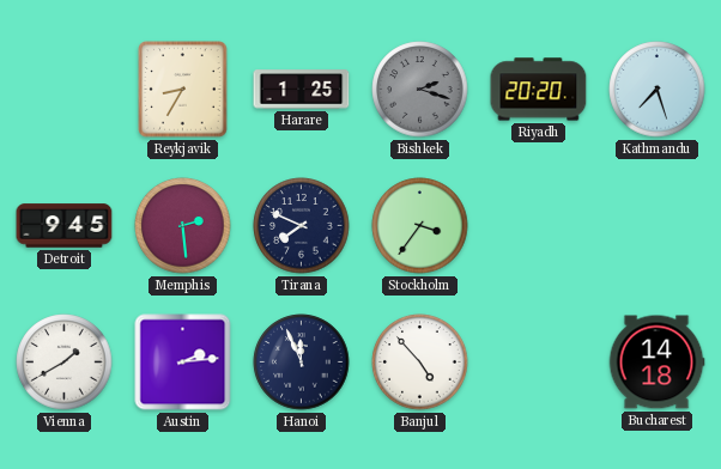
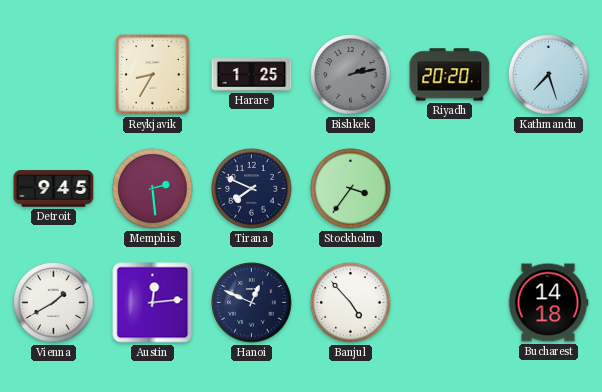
Bishkek: 2:18 -> 2:13
Austin: 2:14 -> 12:14
Hanoi: 11:56 -> 12:49
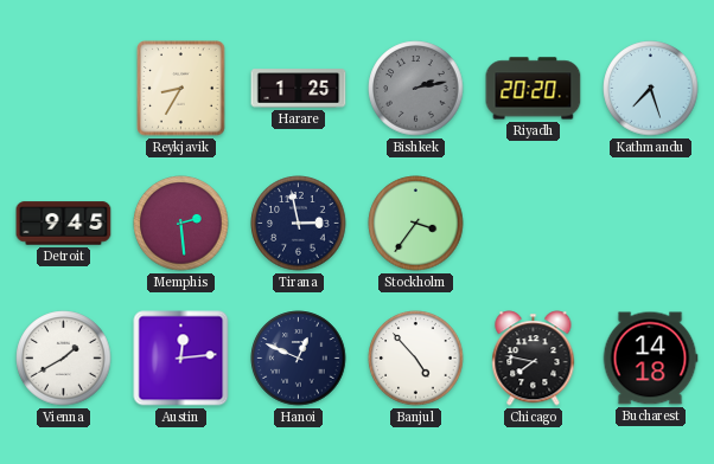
Tirana: 7:49 -> 2:58
Chicago: none -> 7:47
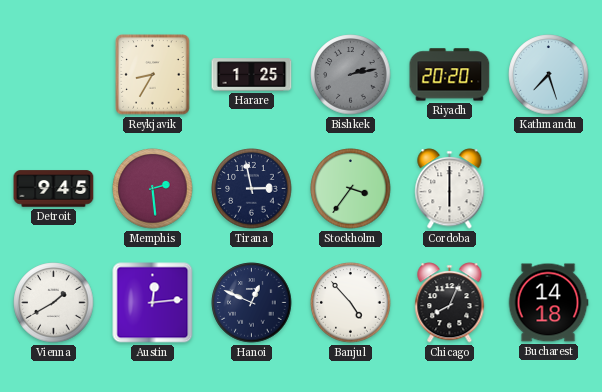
Cordoba: none -> 6:00
Chicago: 7:47 -> 8:04
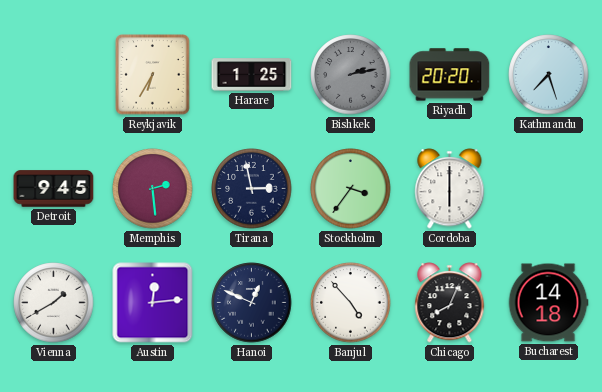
Reykjavik: 8:35 -> 6:35
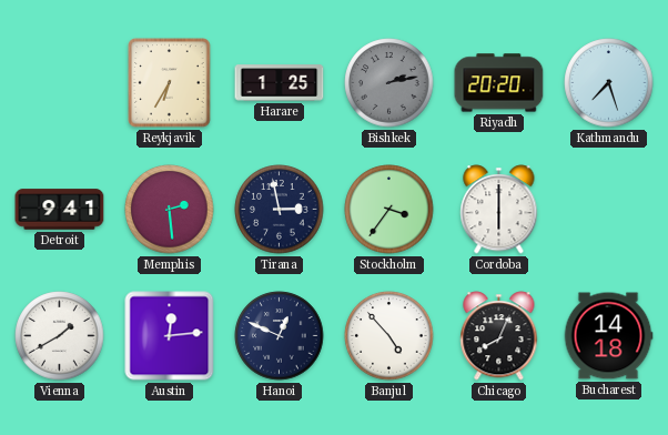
Detroit: 9:45 -> 9:41
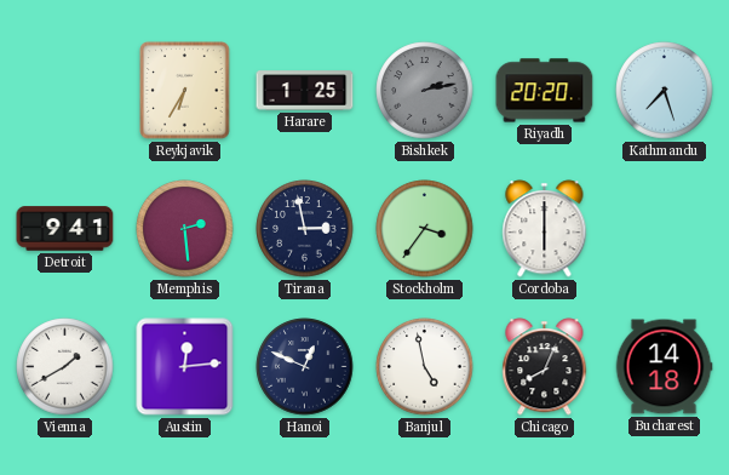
Banjul: 4:53 -> 4:58
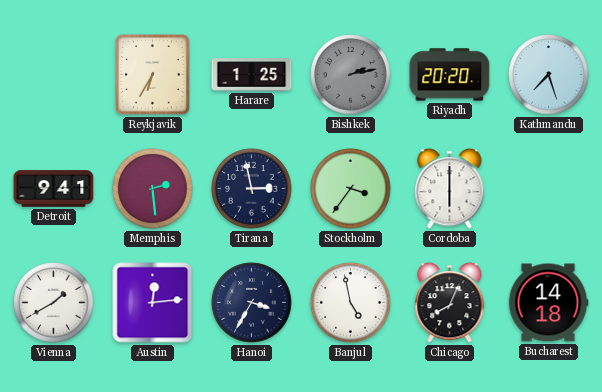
Hanoi: 12:49 -> 3:35
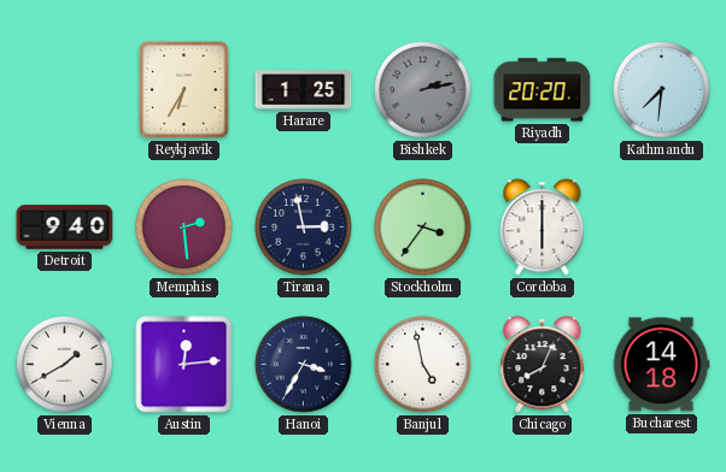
Kathmandu: 7:27 -> 7:31
Detroit: 9:41 -> 9:40
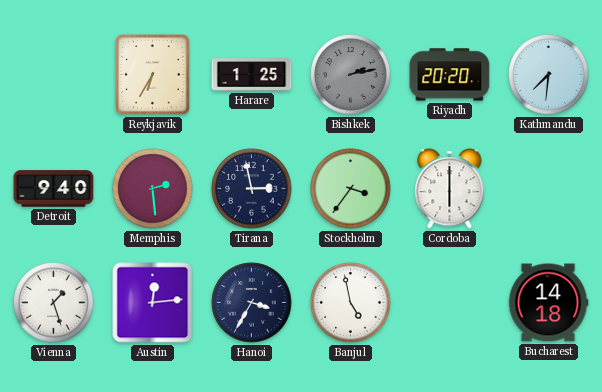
Vienna: 1:40 -> 1:27
Chicago: 8:04 -> none
